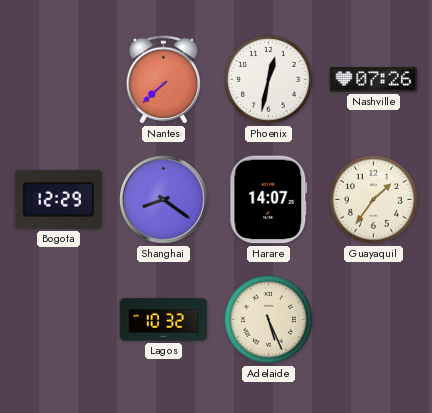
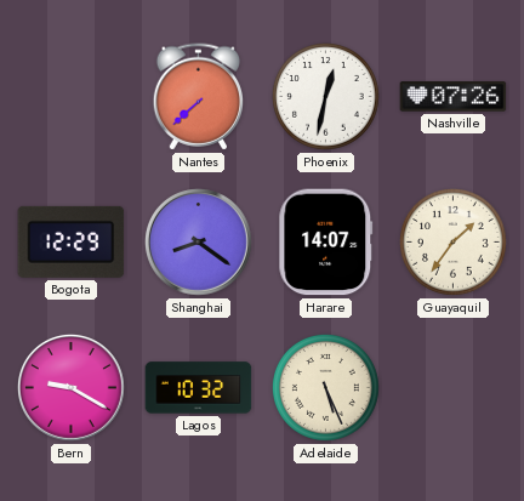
Bern: none -> 9:20
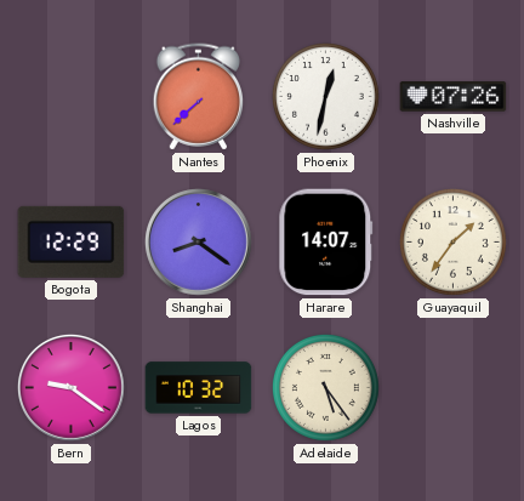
Bern: 9:20 -> 9:21
Adelaide: 5:26 -> 5:24
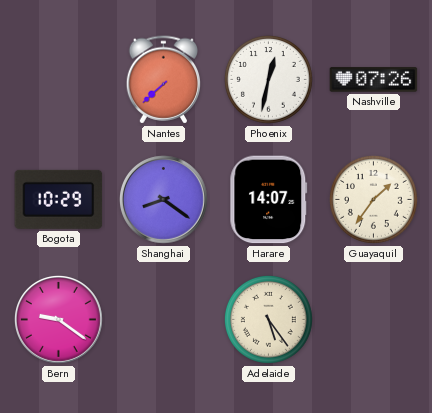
Bogota: 12:29 -> 10:29
Lagos: 10:32 -> none
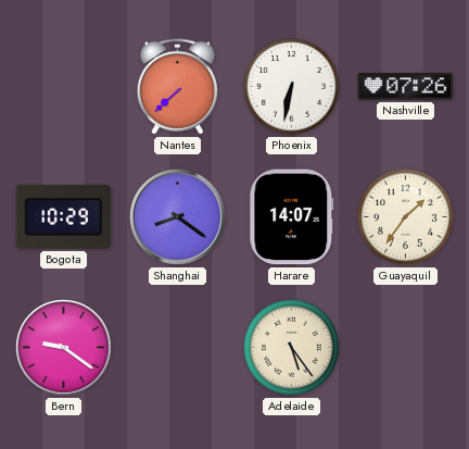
Phoenix: 12:32 -> 6:32
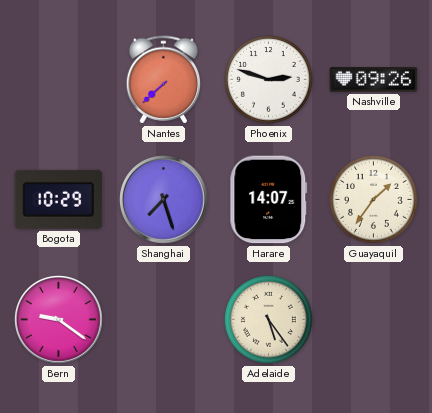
Phoenix: 6:32 -> 2:48
Nashville: 07:26 -> 09:26
Shanghai: 8:21 -> 7:27
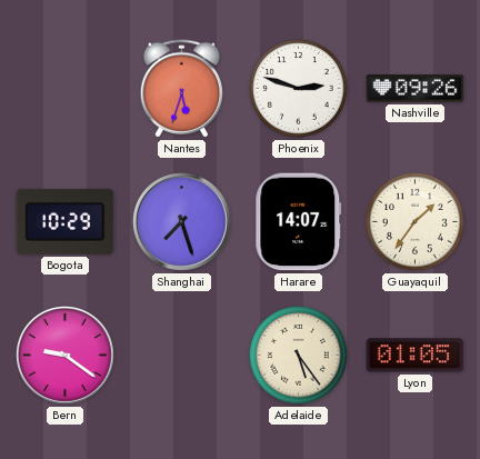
Nantes: 7:38 -> 5:33
Lyon: none -> 01:05
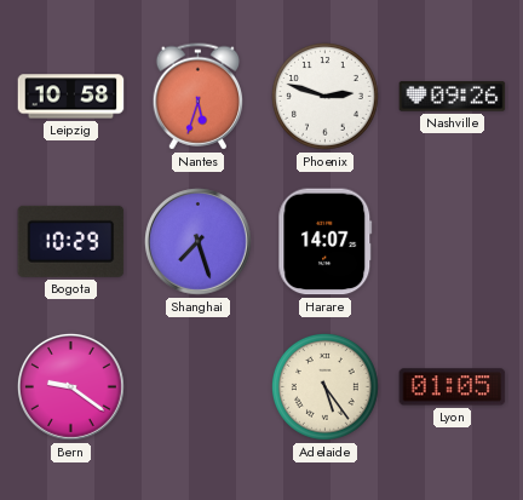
Leipzig: none -> 10:58
Guayaquil: 1:36 -> none
